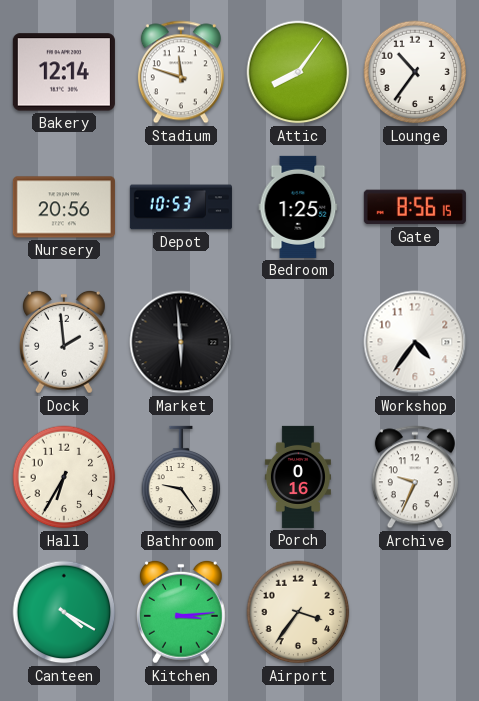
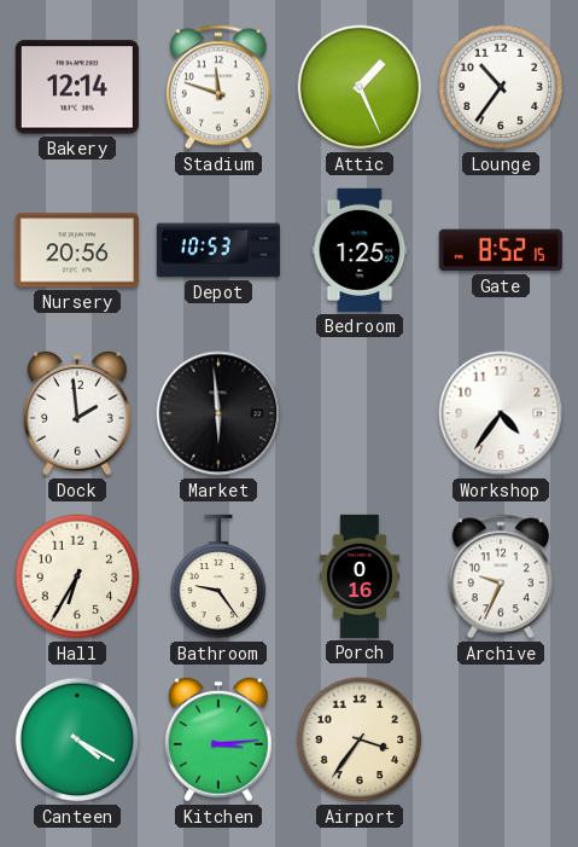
Attic: 8:06 -> 1:26
Gate: 8:56 -> 8:52
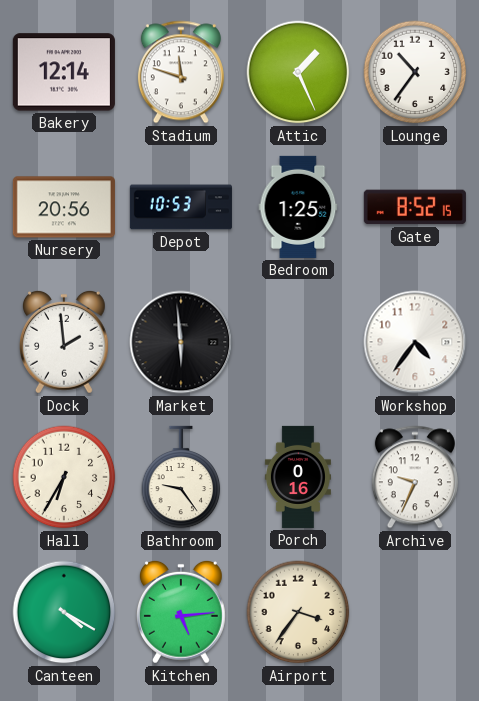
Kitchen: 3:14 -> 5:14
